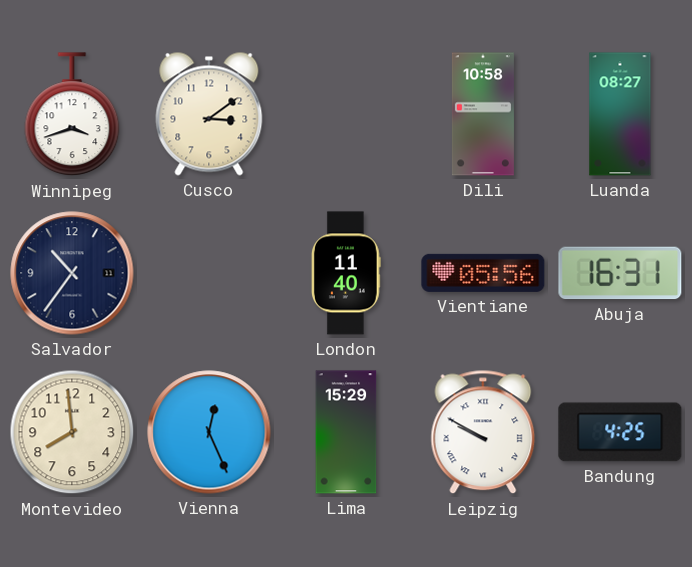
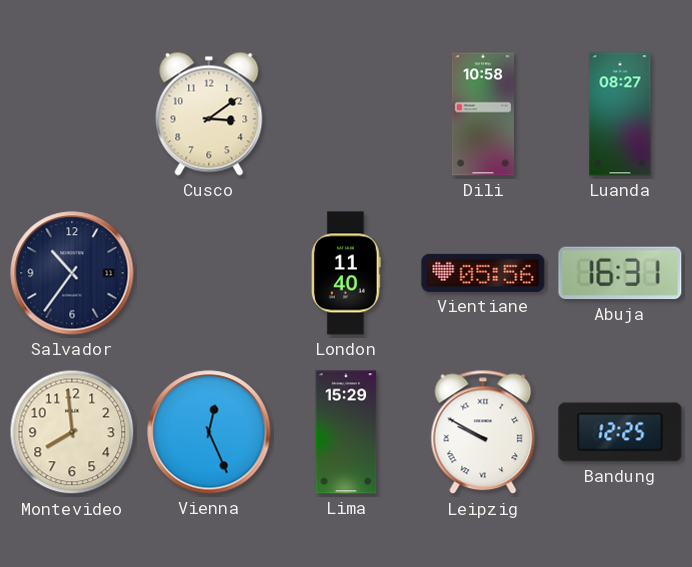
Winnipeg: 3:42 -> none
Bandung: 4:25 -> 12:25
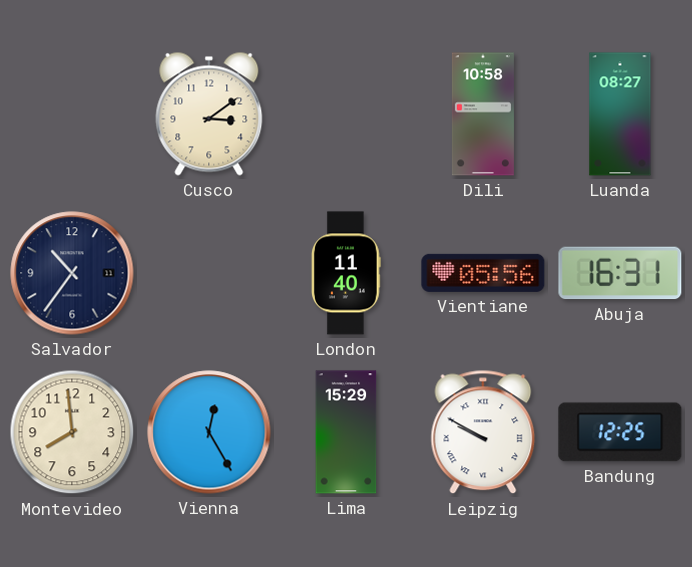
Vienna: 12:26 -> 12:25
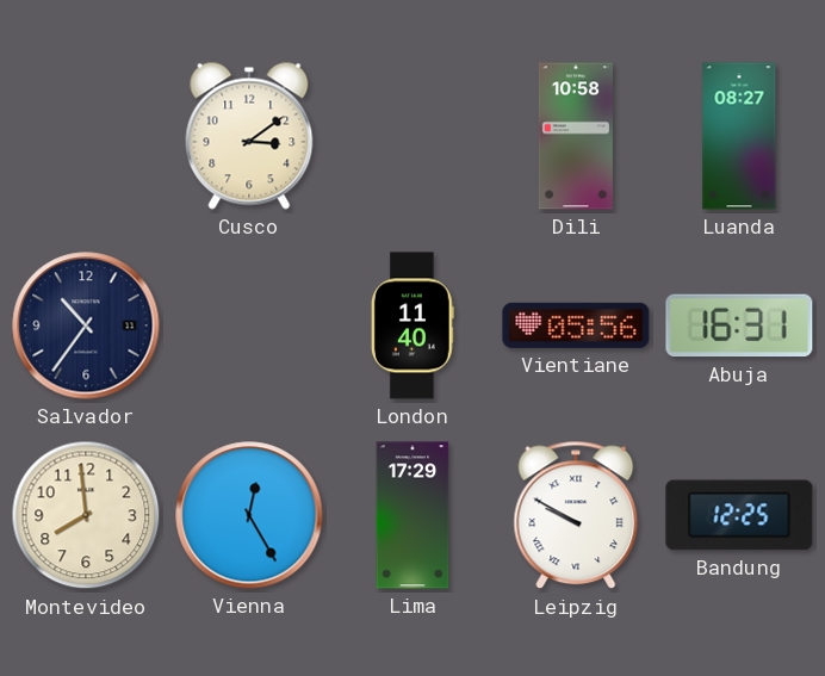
Lima: 15:29 -> 17:29
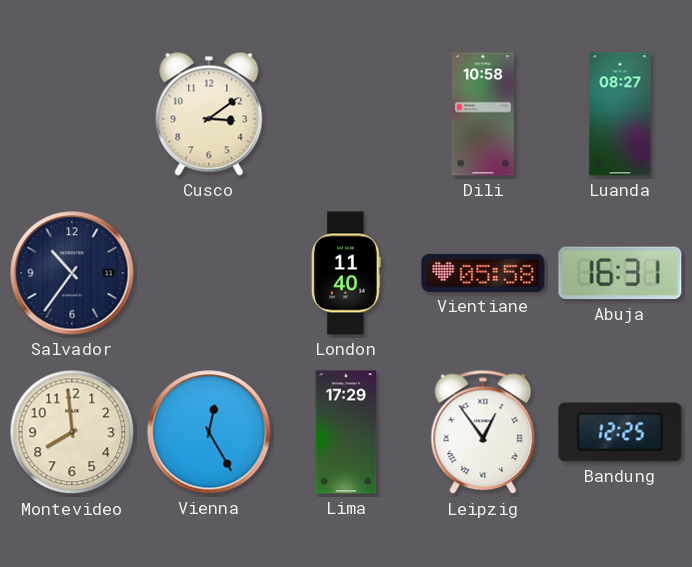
Vientiane: 05:56 -> 05:58
Leipzig: 9:50 -> 12:54
